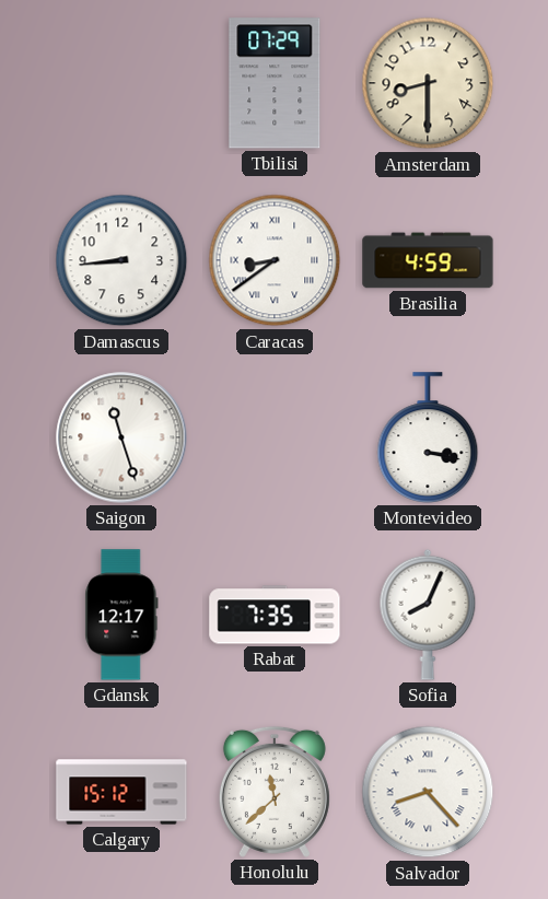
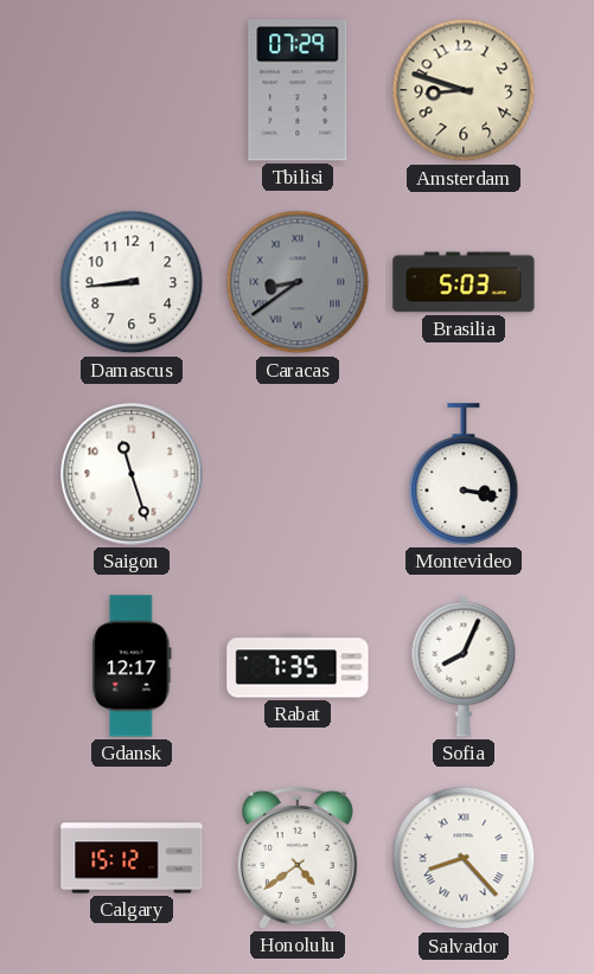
Amsterdam: 8:30 -> 8:48
Caracas dial: white -> grey
Brasilia: 4:59 -> 5:03
Honolulu: 11:38 -> 4:39
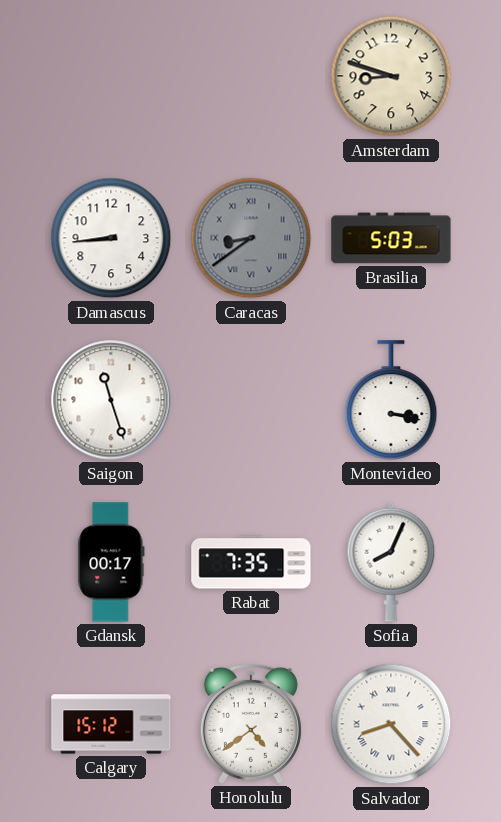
Tbilisi: 07:29 -> none
Gdansk: 12:17 -> 00:17
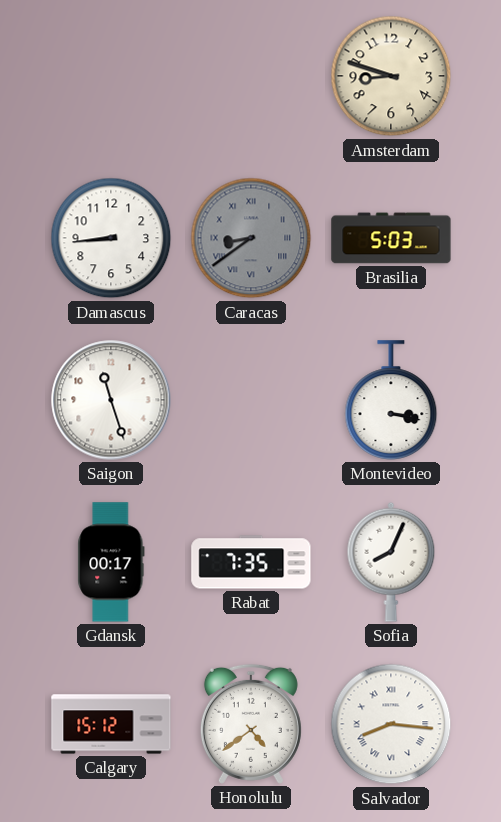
Salvador: 8:23 -> 8:16
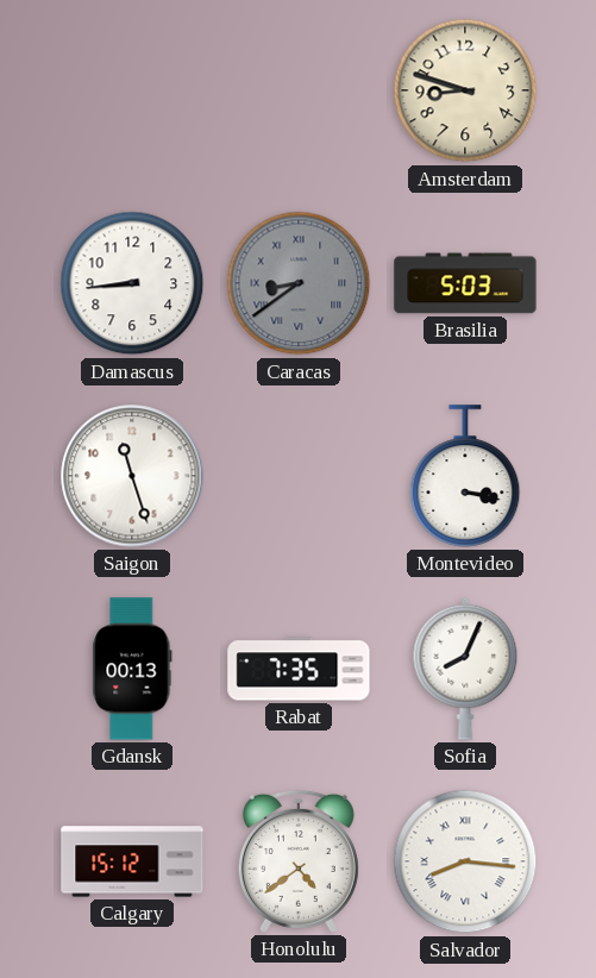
Gdansk: 00:17 -> 00:13
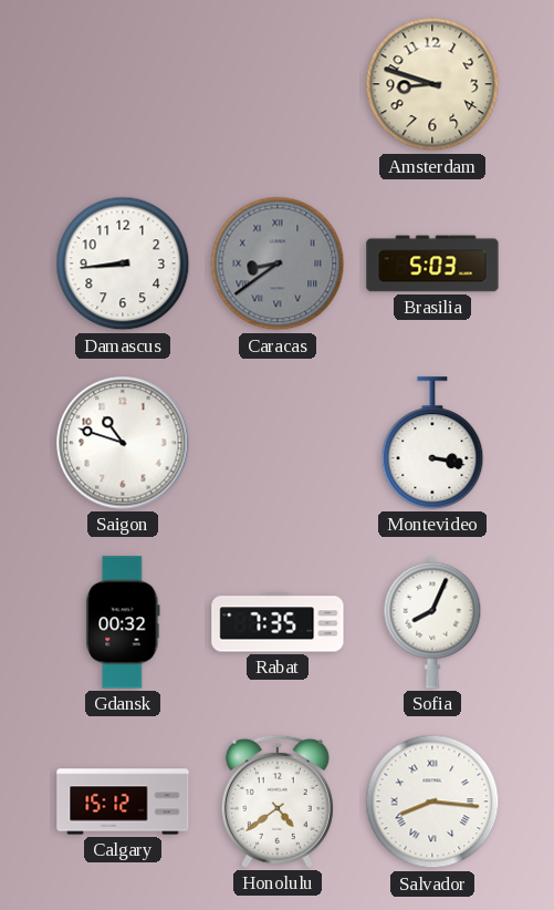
Saigon: 11:27 -> 10:48
Gdansk: 00:13 -> 00:32
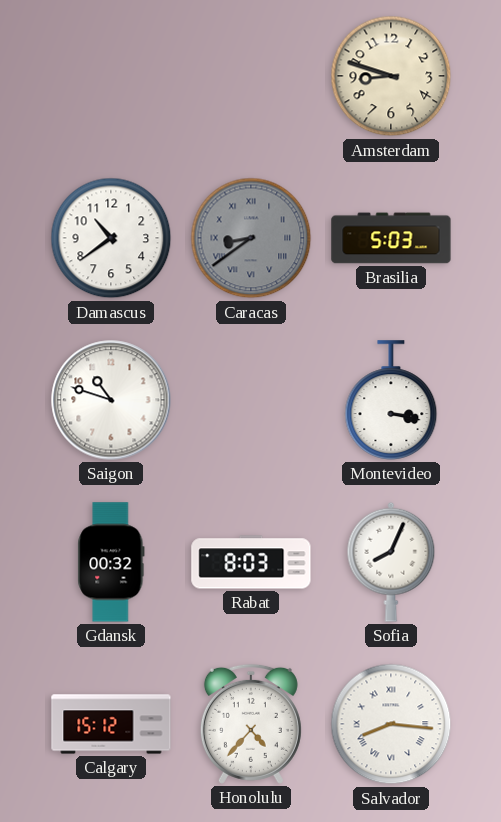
Damascus: 8:44 -> 10:39
Rabat: 7:35 -> 8:03
Honolulu: 4:39 -> 4:37
